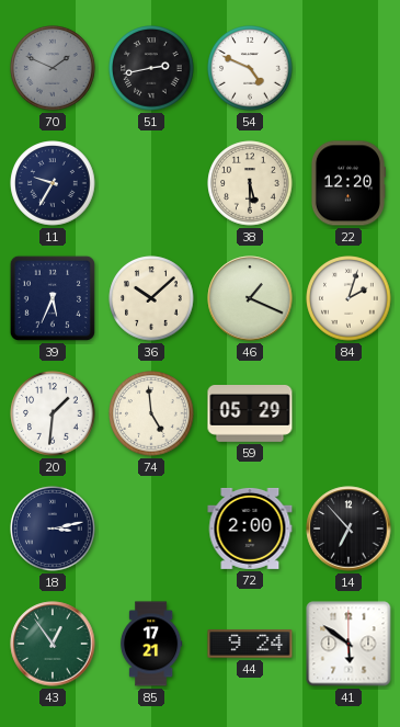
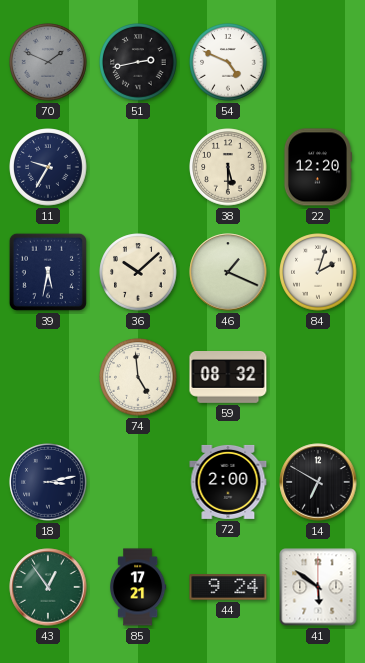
39: 5:34 -> 5:32
20: 1:31 -> none
59: 05:29 -> 08:32
14: 6:53 -> 6:50
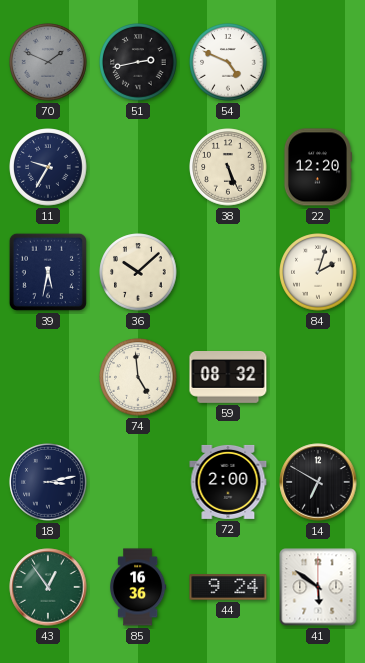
38: 5:30 -> 5:26
46: 1:19 -> none
85: 17:21 -> 16:36
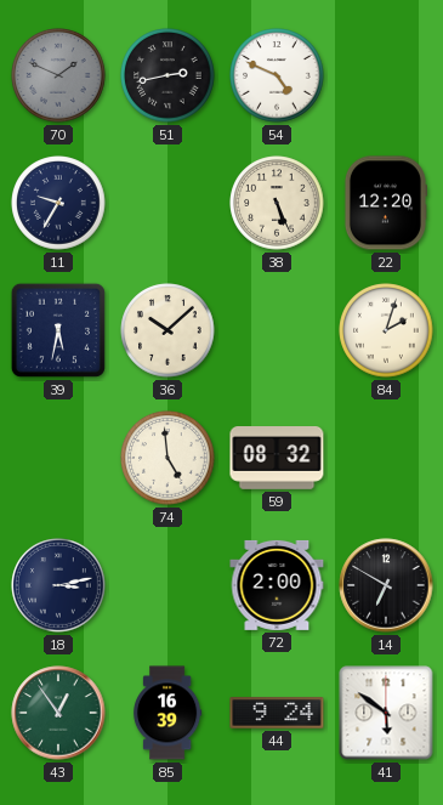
85: 16:36 -> 16:39
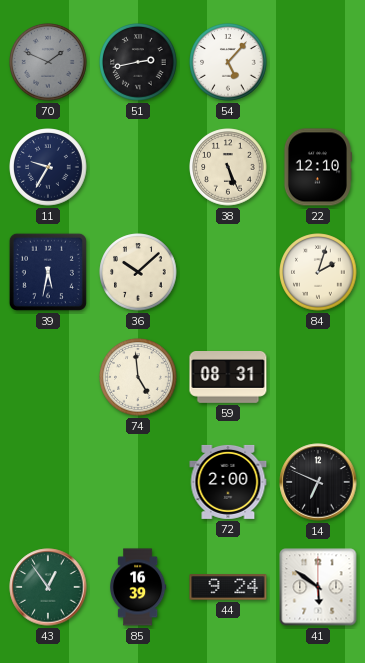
54: 4:49 -> 5:07
22: 12:20 -> 12:10
59: 08:32 -> 08:31
18: 3:13 -> none
14: 6:50 -> 6:49
